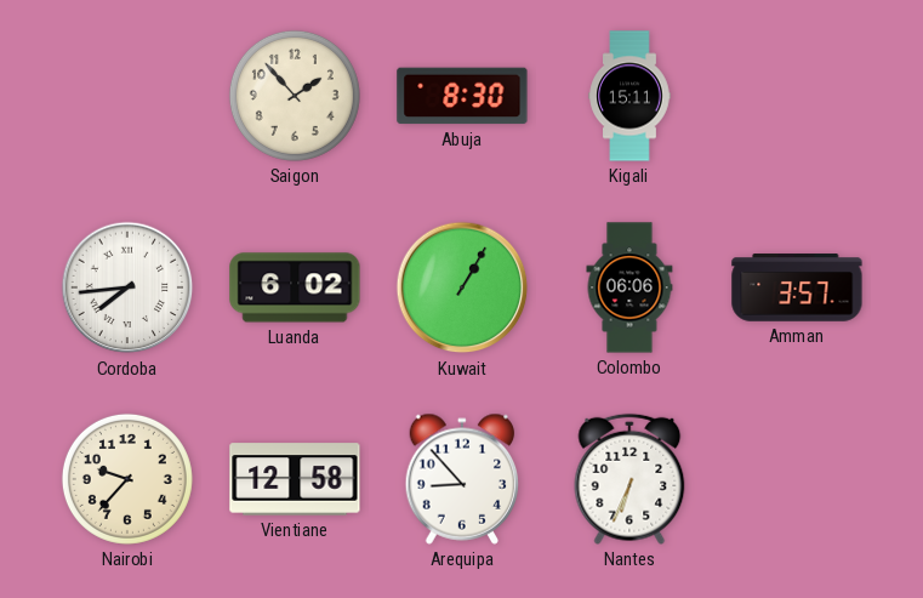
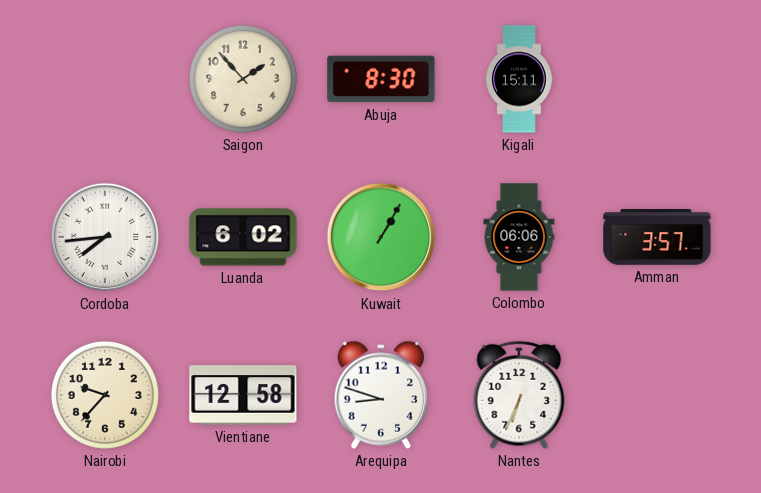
Arequipa: 8:53 -> 8:48
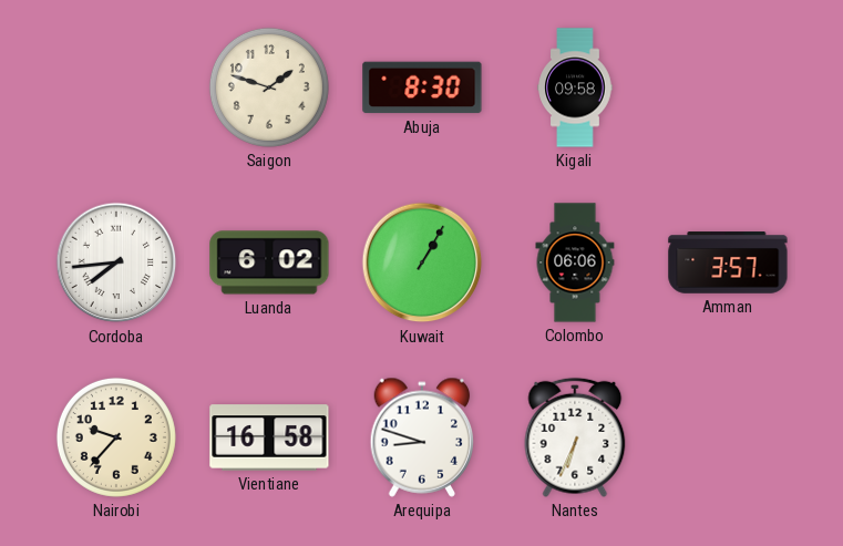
Saigon: 1:53 -> 1:48
Kigali: 15:11 -> 09:58
Vientiane: 12:58 -> 16:58
